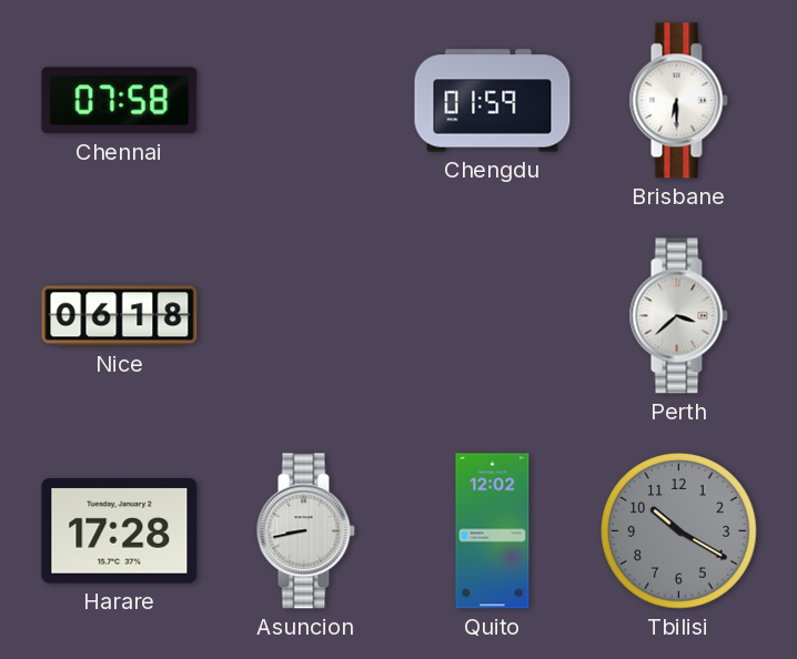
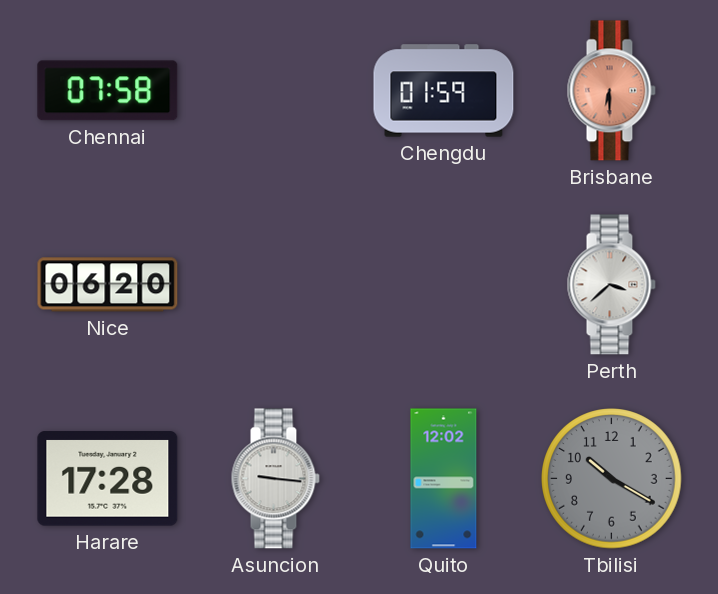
Brisbane dial: white -> salmon
Nice: 06:18 -> 06:20
Asuncion: 8:43 -> 9:16
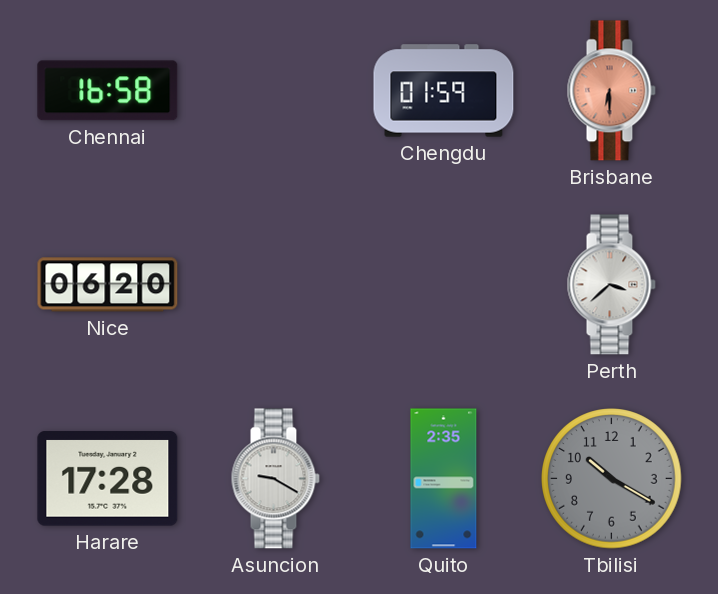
Chennai: 07:58 -> 16:58
Asuncion: 9:16 -> 9:20
Quito: 12:02 -> 2:35
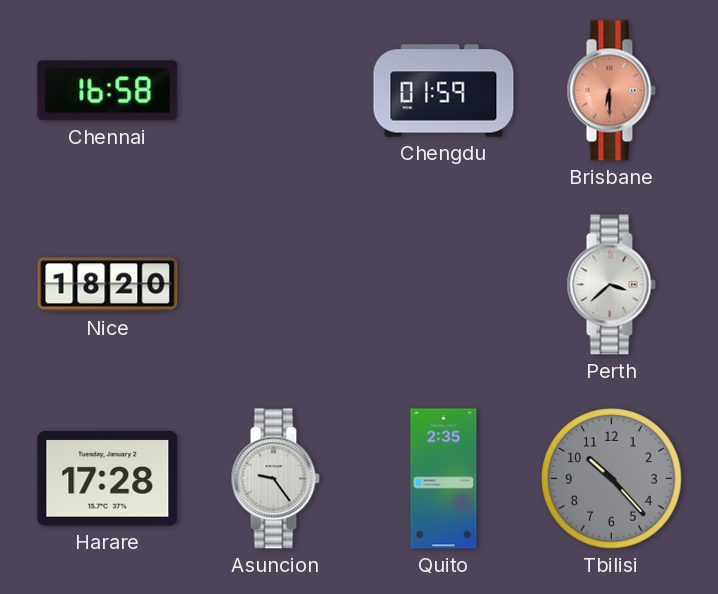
Nice: 06:20 -> 18:20
Asuncion: 9:20 -> 9:24
Tbilisi: 10:20 -> 10:23
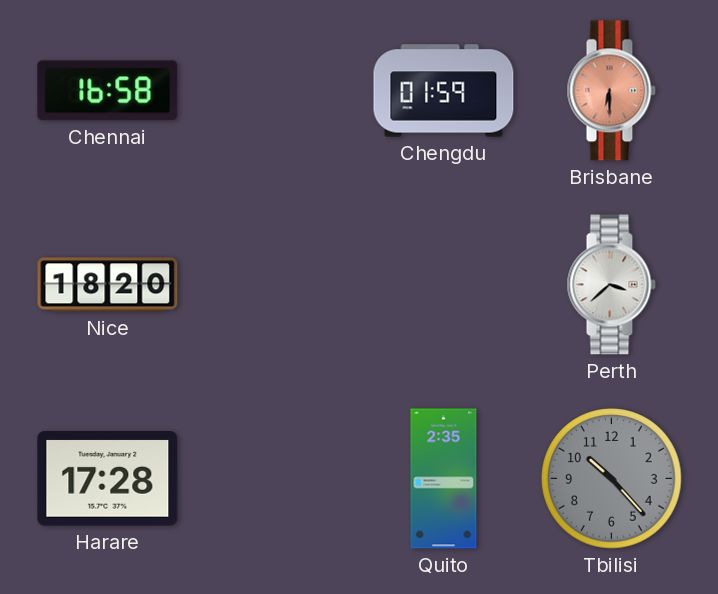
Asuncion: 9:24 -> none
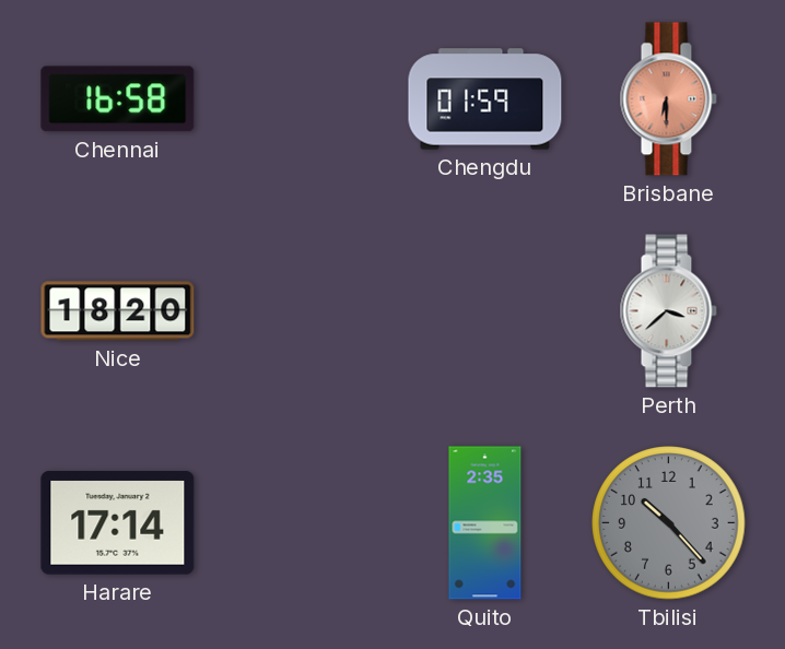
Harare: 17:28 -> 17:14
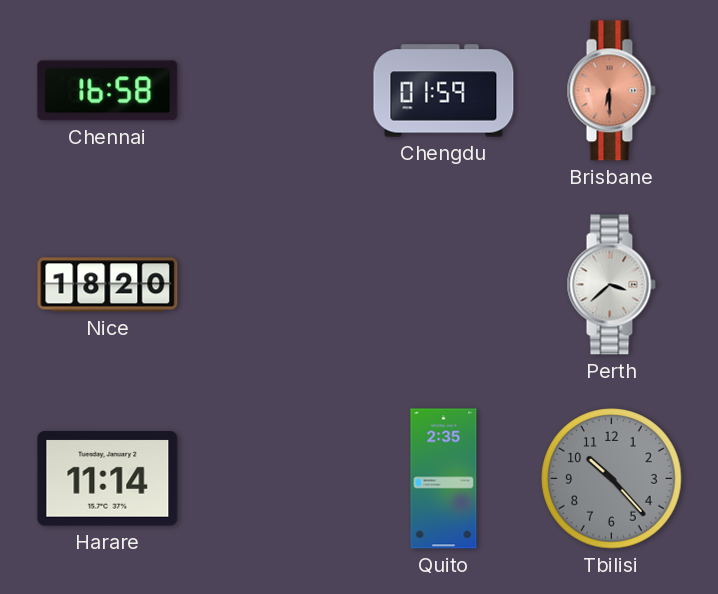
Harare: 17:14 -> 11:14
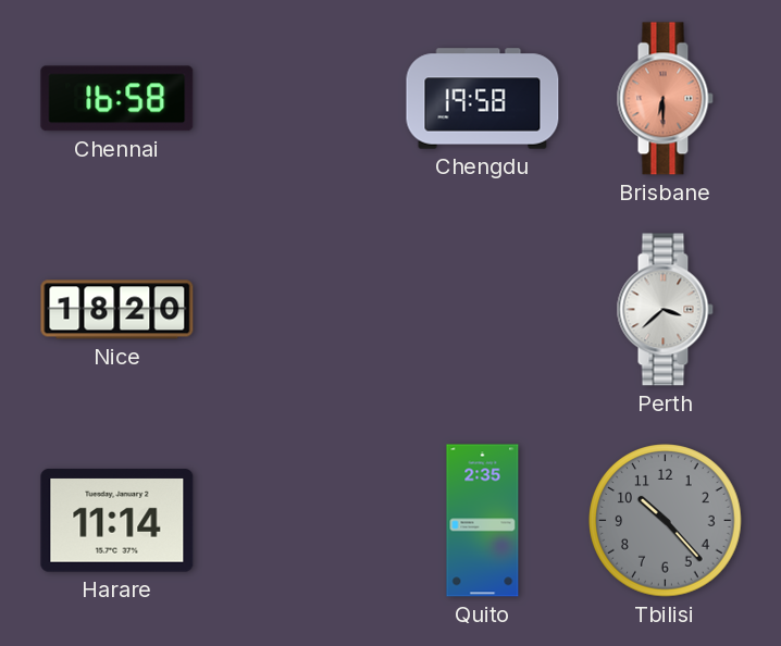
Chengdu: 01:59 -> 19:58
